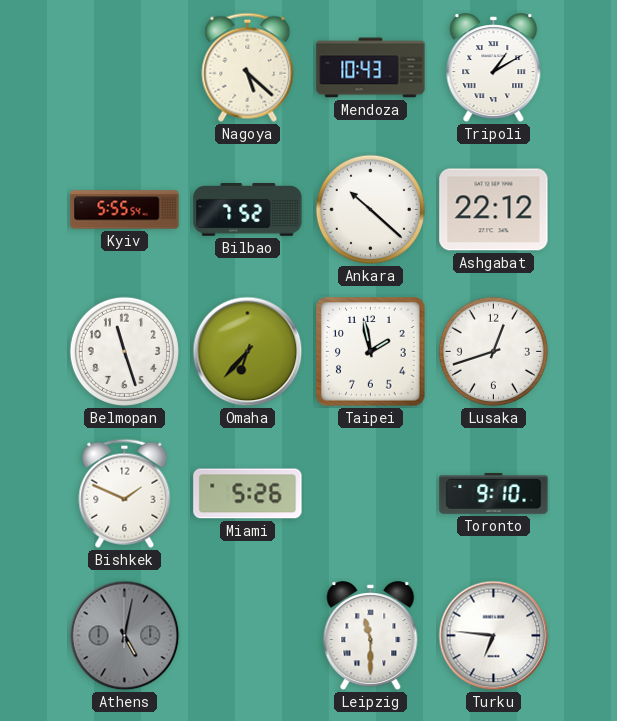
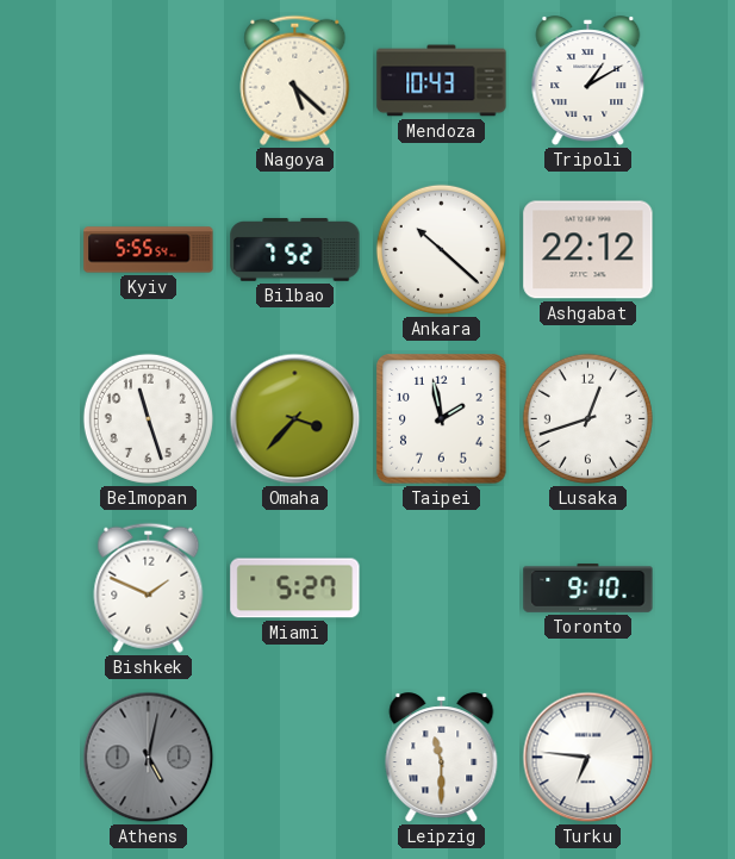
Omaha: 6:37 -> 3:37
Miami: 5:26 -> 5:27
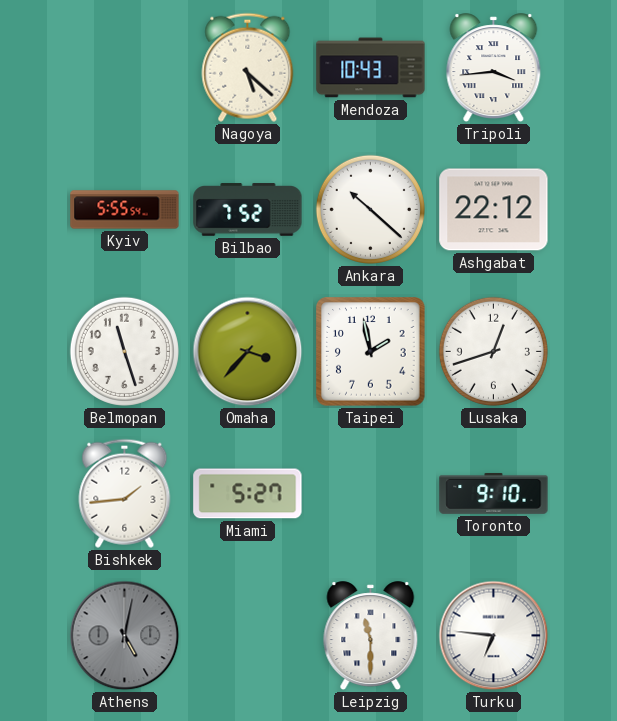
Tripoli: 1:10 -> 3:44
Bishkek: 1:49 -> 1:44
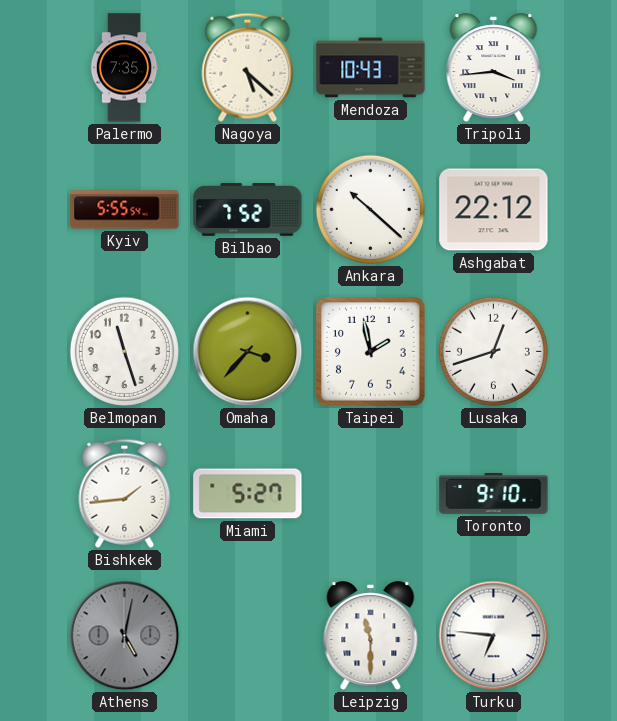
Palermo: none -> 7:35
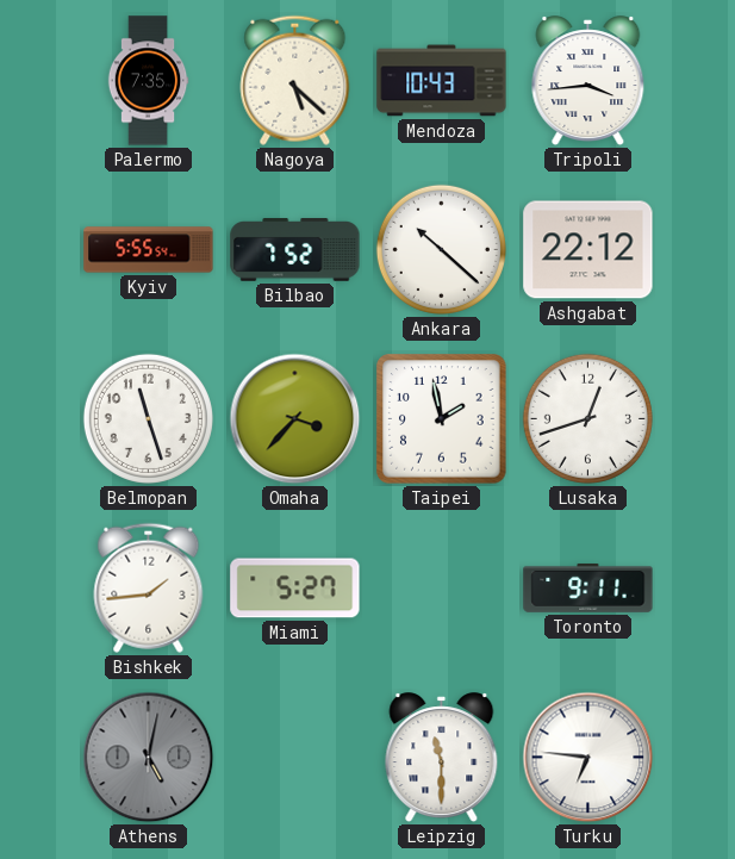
Toronto: 9:10 -> 9:11
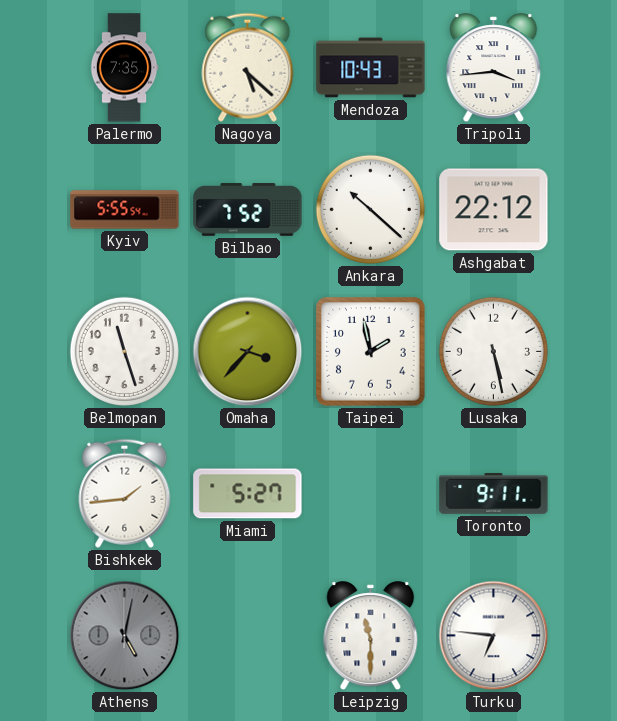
Lusaka: 12:42 -> 5:28
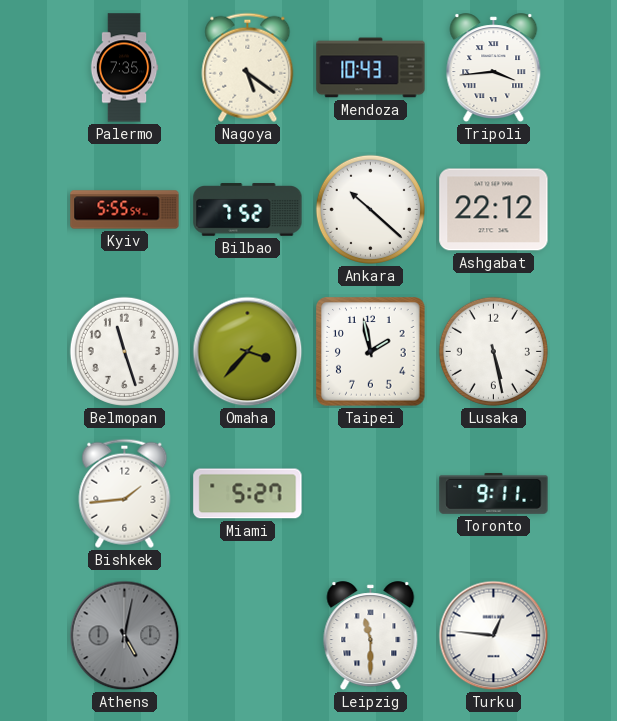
Nagoya: 5:22 -> 5:21
Turku: 6:46 -> 12:46
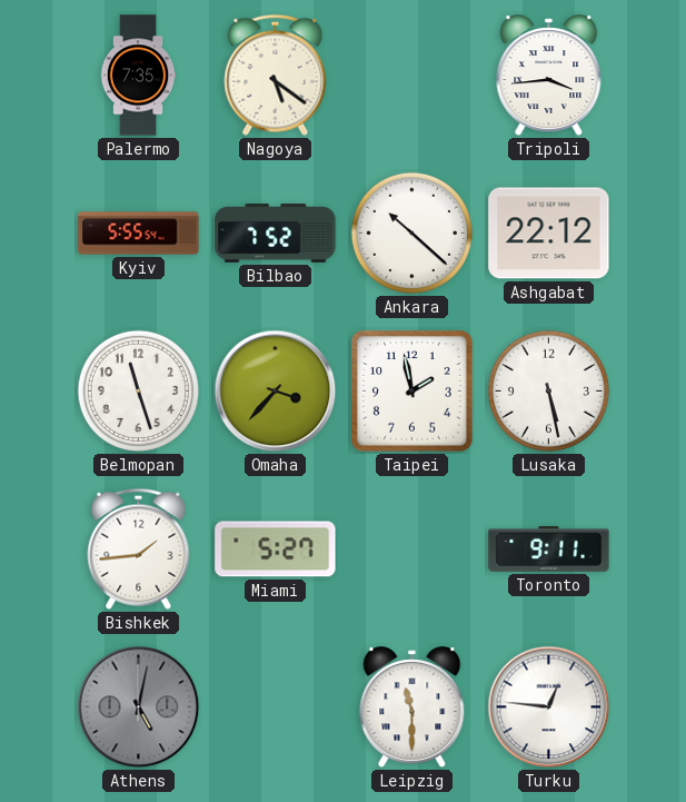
Mendoza: 10:43 -> none
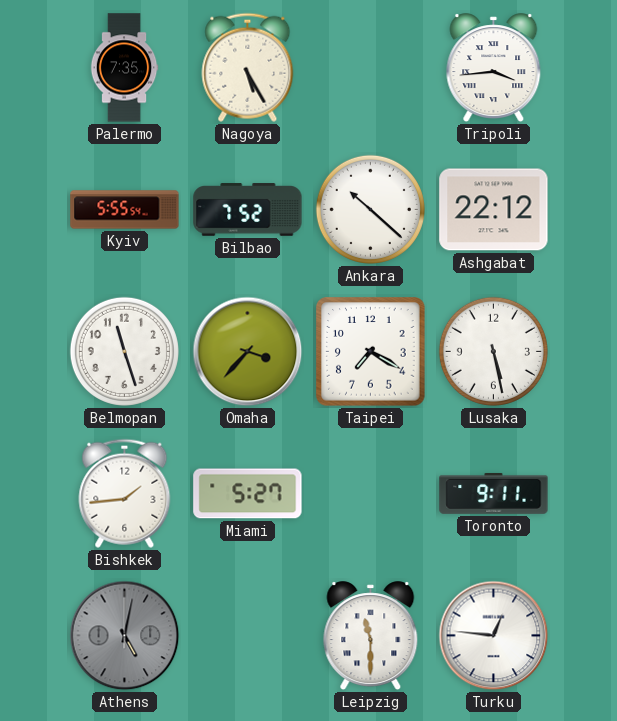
Nagoya: 5:21 -> 5:25
Taipei: 1:58 -> 7:20
